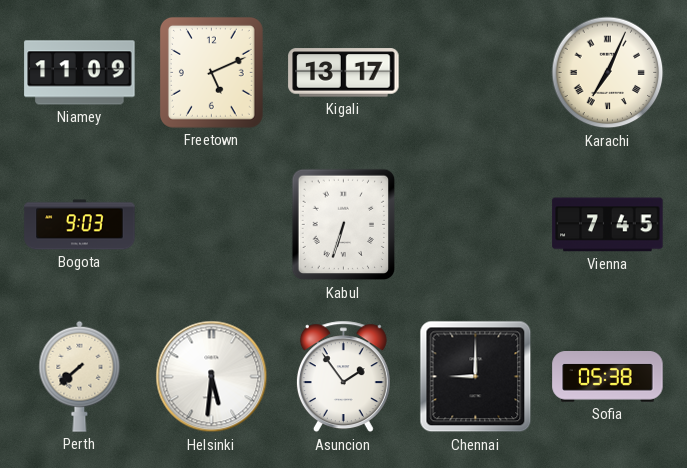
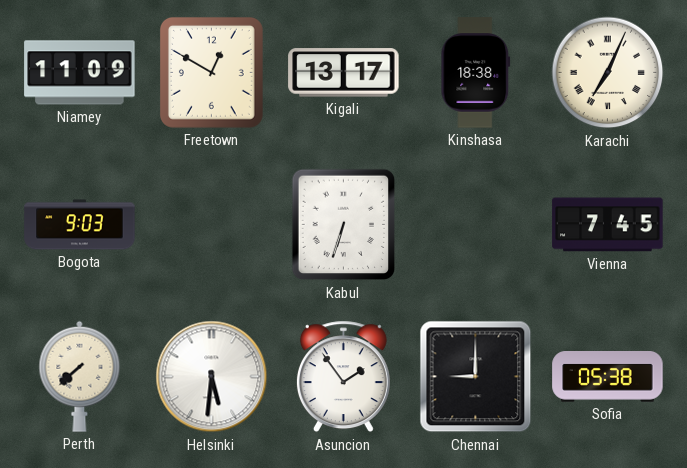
Freetown: 5:11 -> 12:50
Kinshasa: none -> 18:38
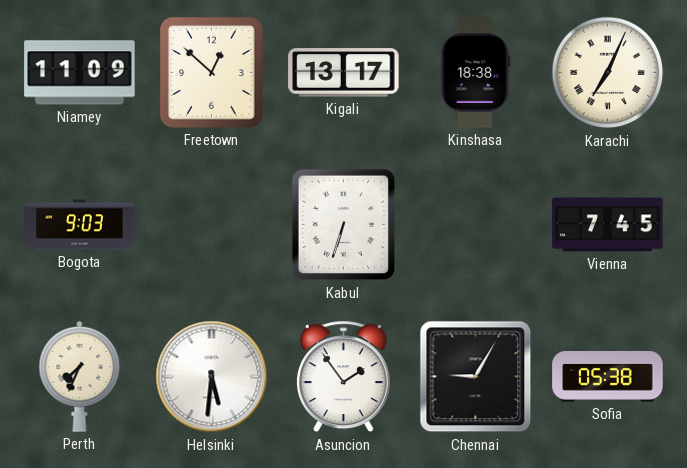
Freetown: 12:50 -> 12:52
Perth: 7:38 -> 7:34
Chennai: 9:00 -> 9:05
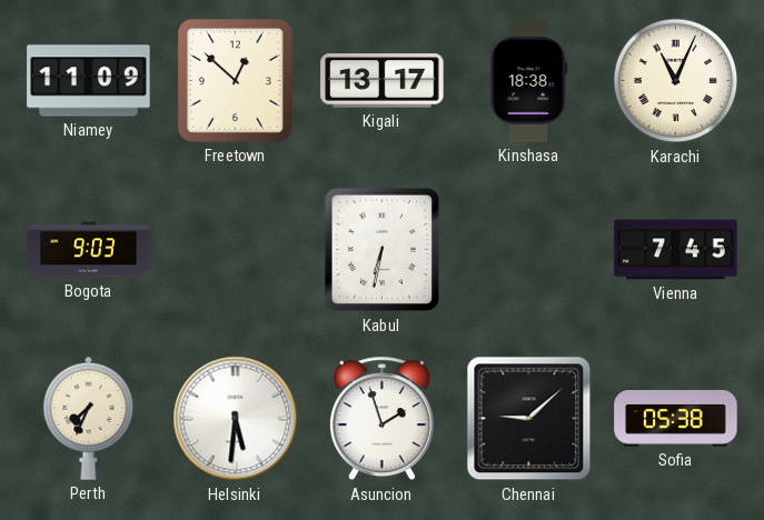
Karachi: 7:04 -> 11:04
Kabul: 6:33 -> 6:32
Asuncion: 1:54 -> 1:57
Chennai: 9:05 -> 9:08
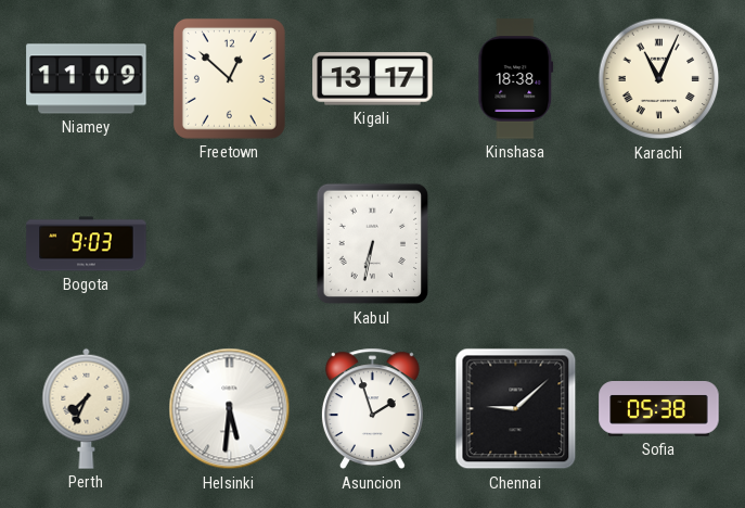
Vienna: 7:45 -> none
